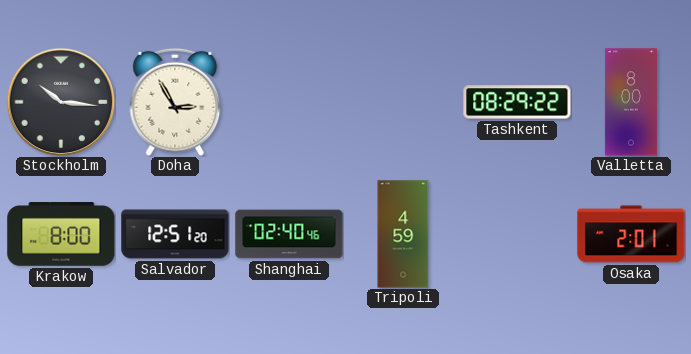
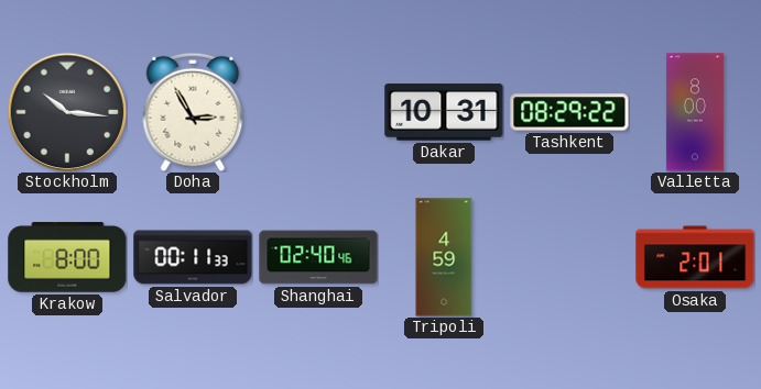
Dakar: none -> 10:31
Salvador: 12:51 -> 00:11
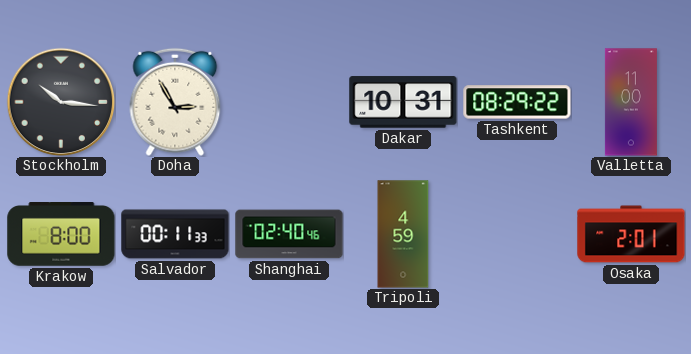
Valletta: 8:00 -> 11:00
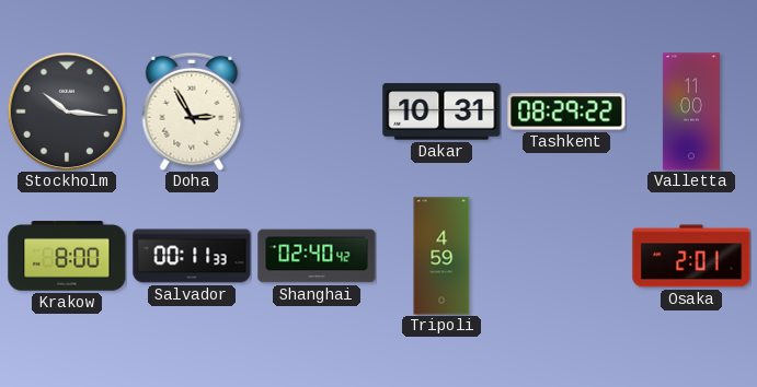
Shanghai: 02:40:46 -> 02:40:42
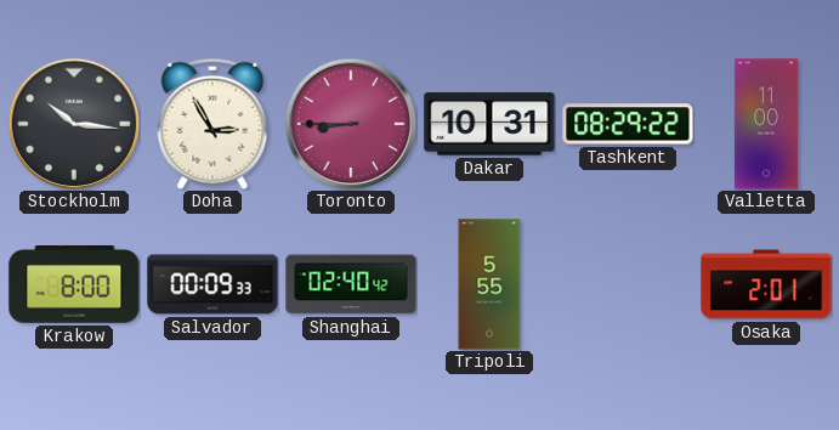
Toronto: none -> 8:45
Salvador: 00:11 -> 00:09
Tripoli: 4:59 -> 5:55
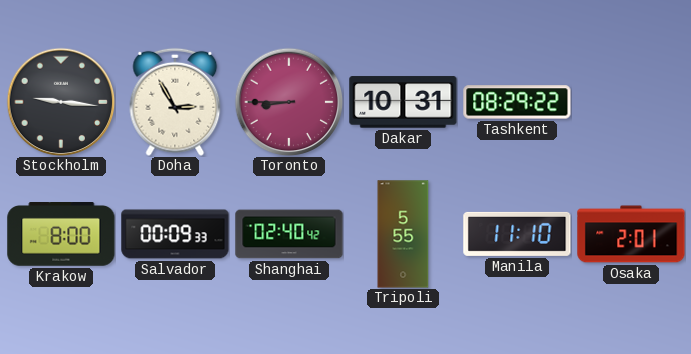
Stockholm: 10:16 -> 9:16
Valletta: 11:00 -> none
Manila: none -> 11:10
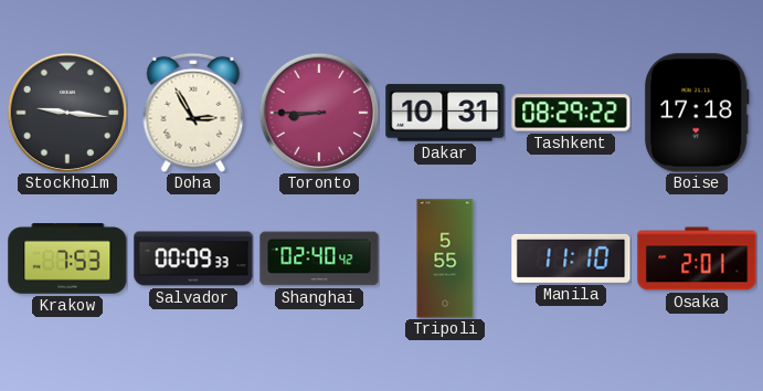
Boise: none -> 17:18
Krakow: 8:00 -> 7:53
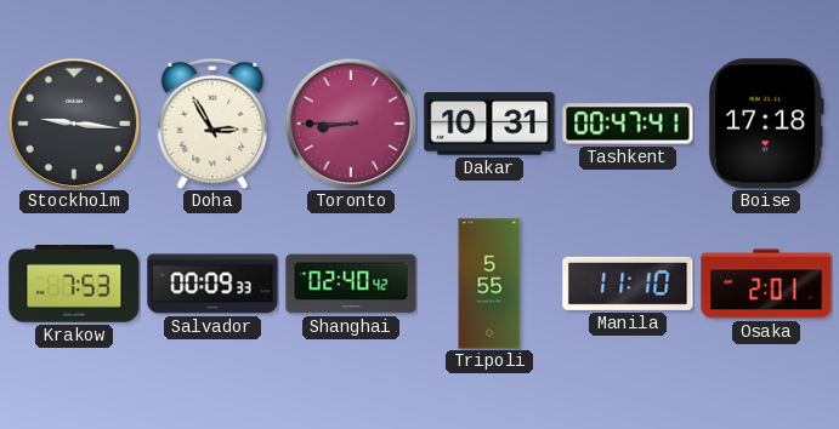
Tashkent: 08:29 -> 00:47
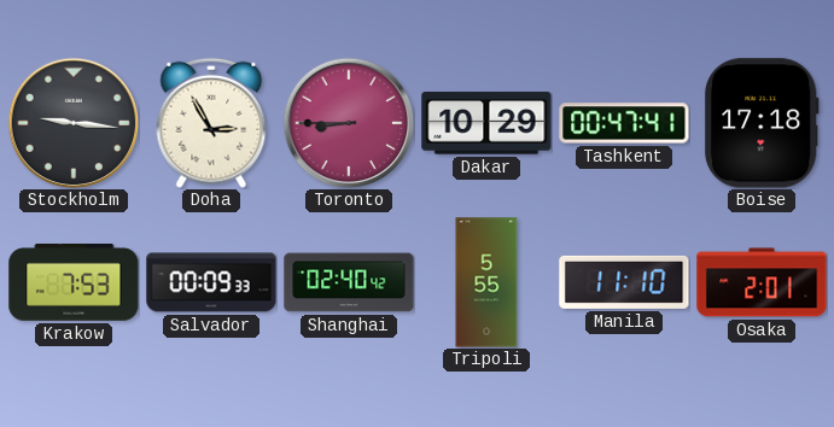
Dakar: 10:31 -> 10:29
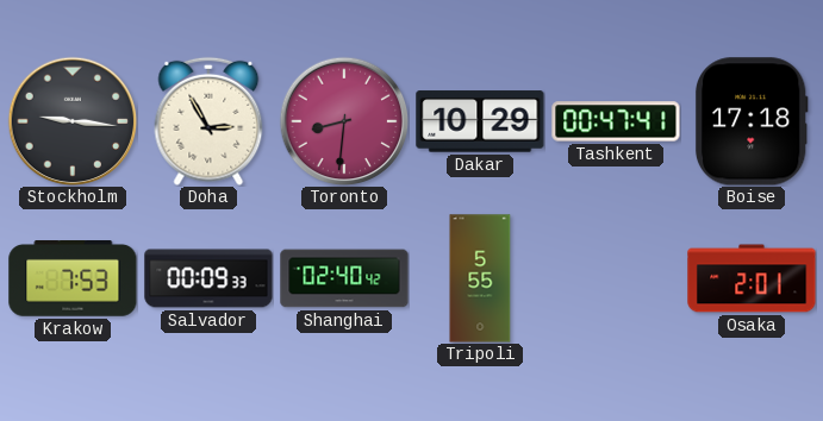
Toronto: 8:45 -> 8:31
Manila: 11:10 -> none
